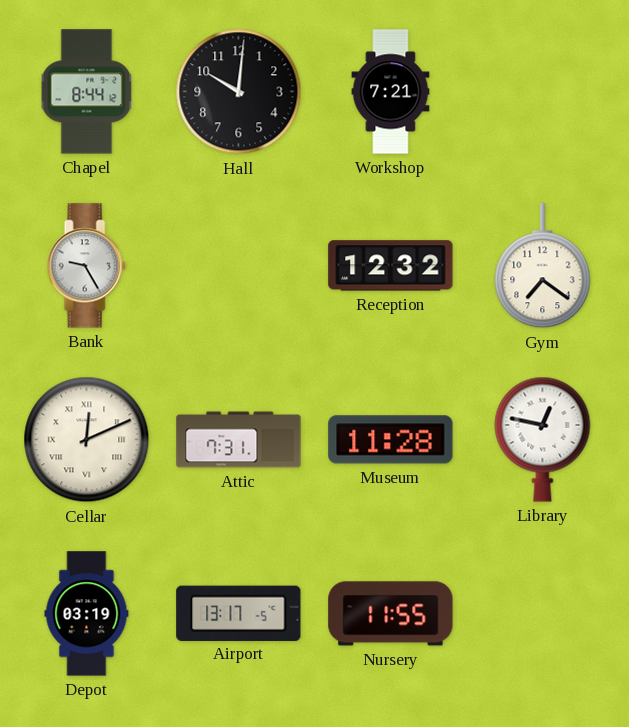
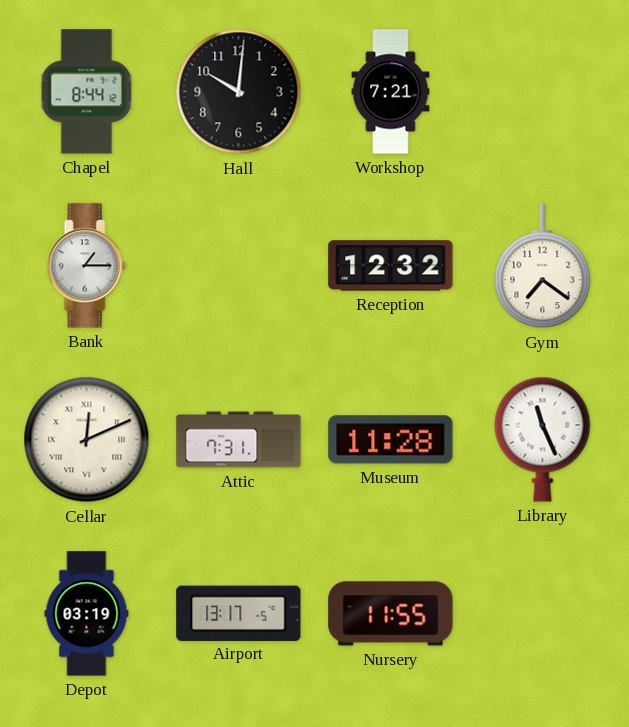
Bank: 9:25 -> 1:15
Library: 12:47 -> 11:26
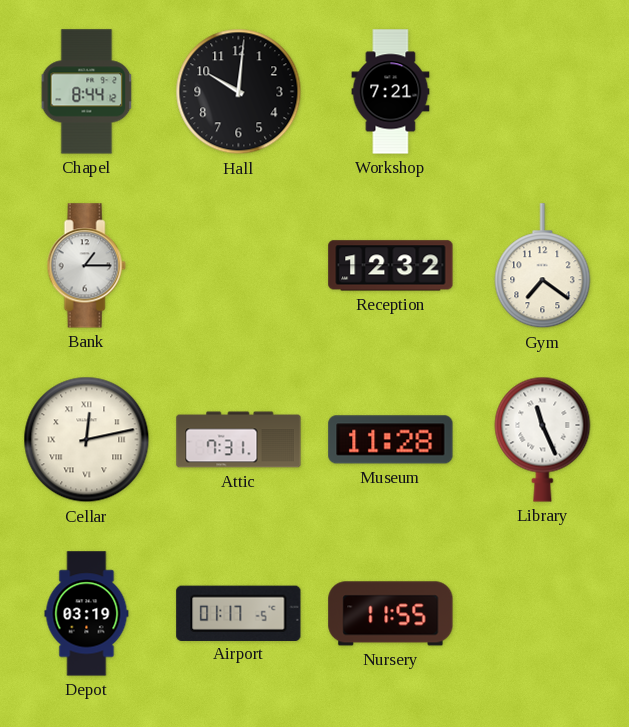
Cellar: 12:11 -> 12:13
Airport: 13:17 -> 01:17
